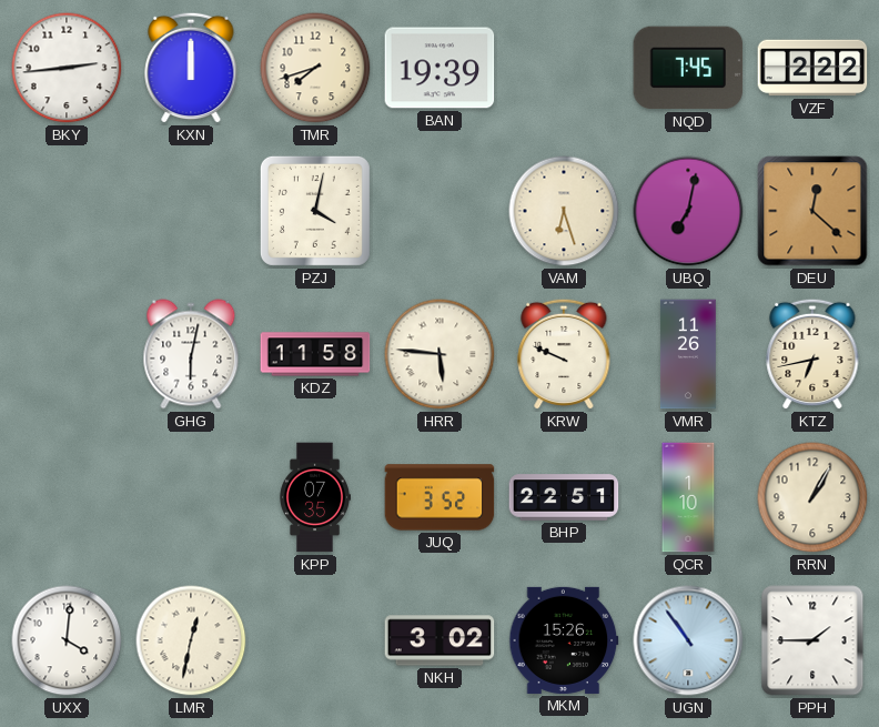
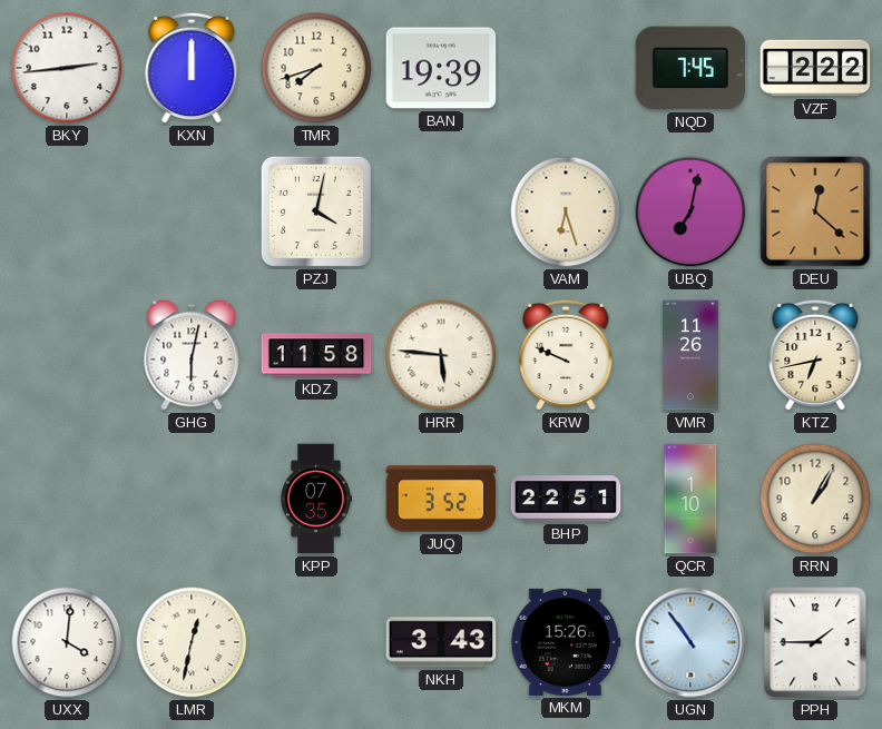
NKH: 3:02 -> 3:43
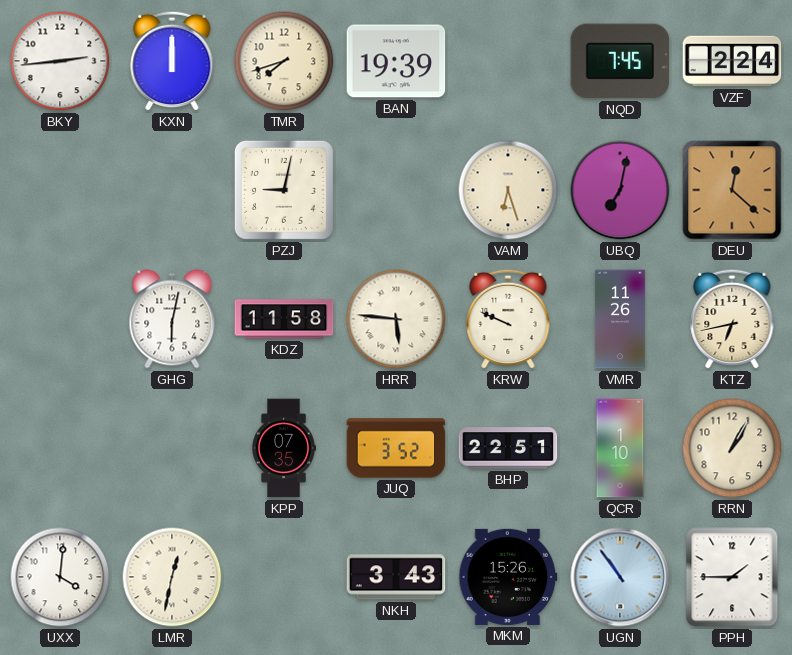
VZF: 2:22 -> 2:24
PZJ: 4:02 -> 9:02
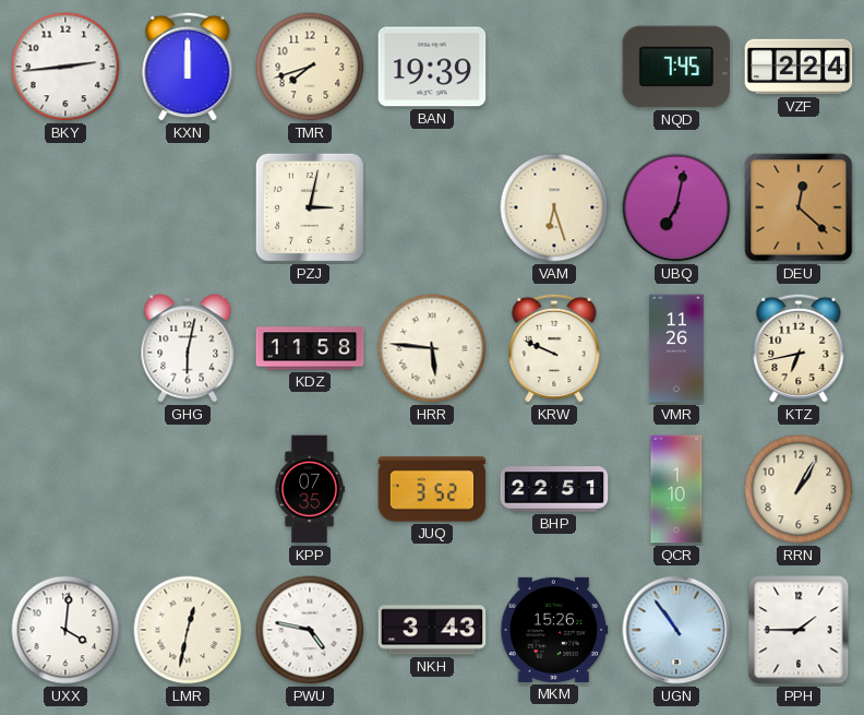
PZJ: 9:02 -> 3:02
PWU: none -> 4:47
